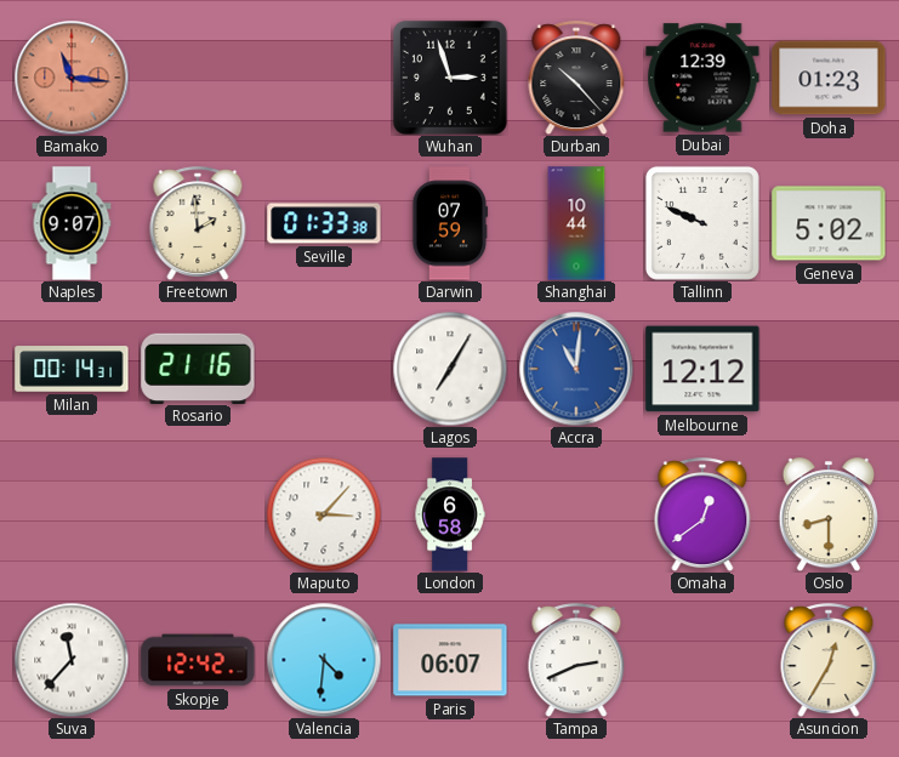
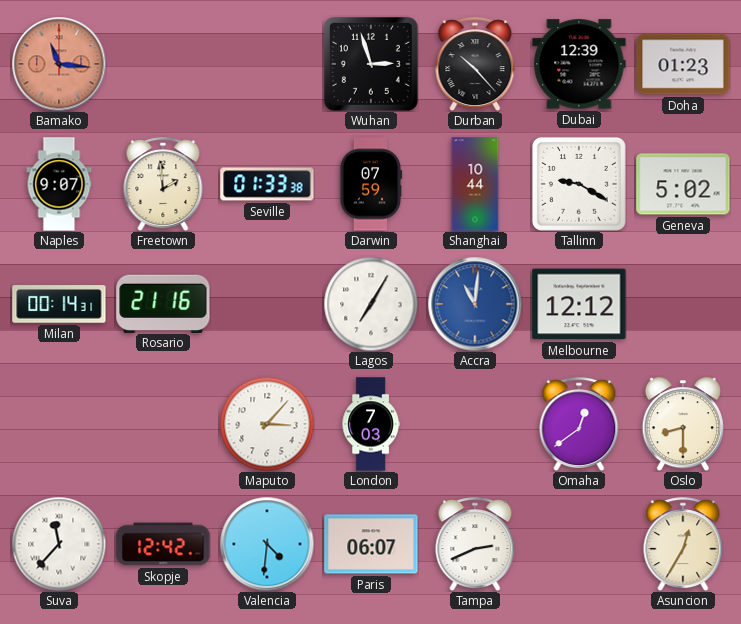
Tallinn: 9:49 -> 9:20
London: 6:58 -> 7:03
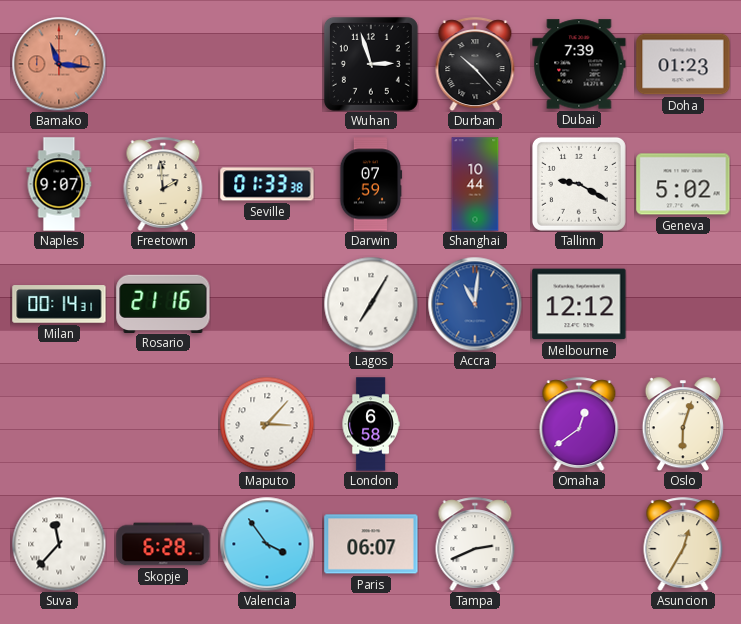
Dubai: 12:39 -> 7:39
London: 7:03 -> 6:58
Oslo: 8:30 -> 6:03
Skopje: 12:42 -> 6:28
Valencia: 4:31 -> 3:54
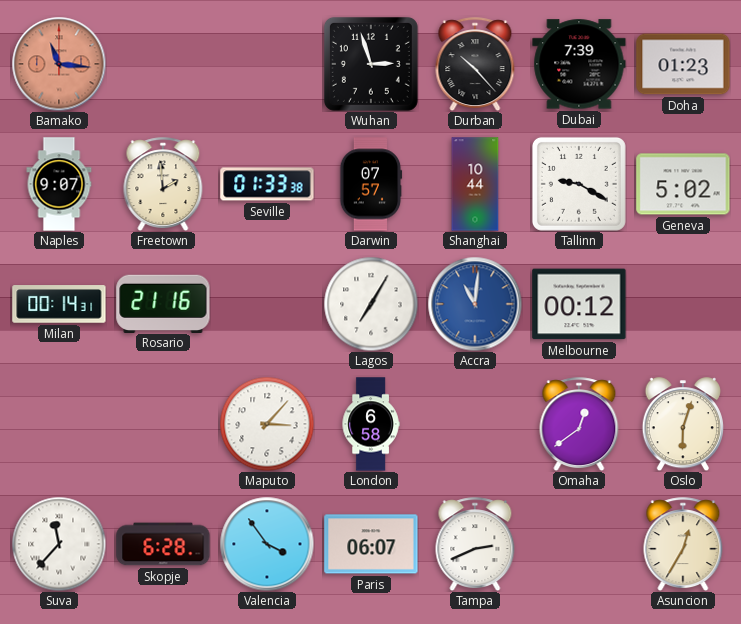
Darwin: 07:59 -> 07:57
Melbourne: 12:12 -> 00:12
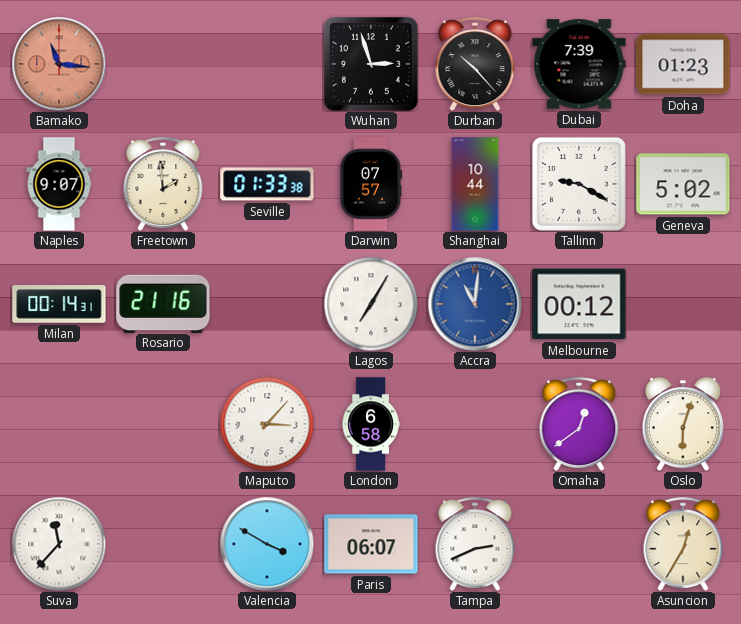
Skopje: 6:28 -> none
Valencia: 3:54 -> 3:50
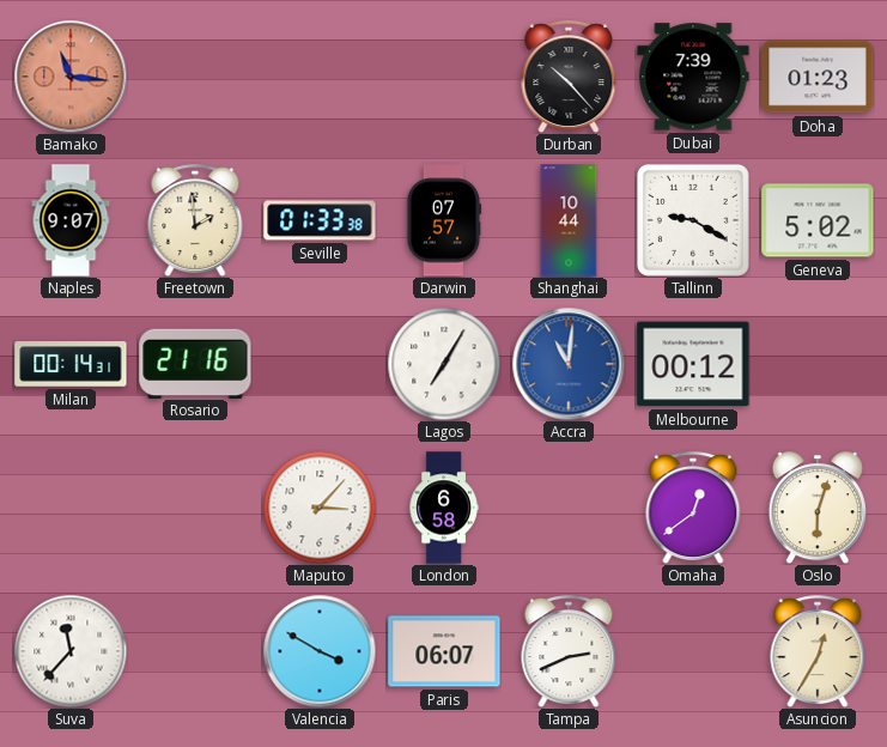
Wuhan: 2:57 -> none
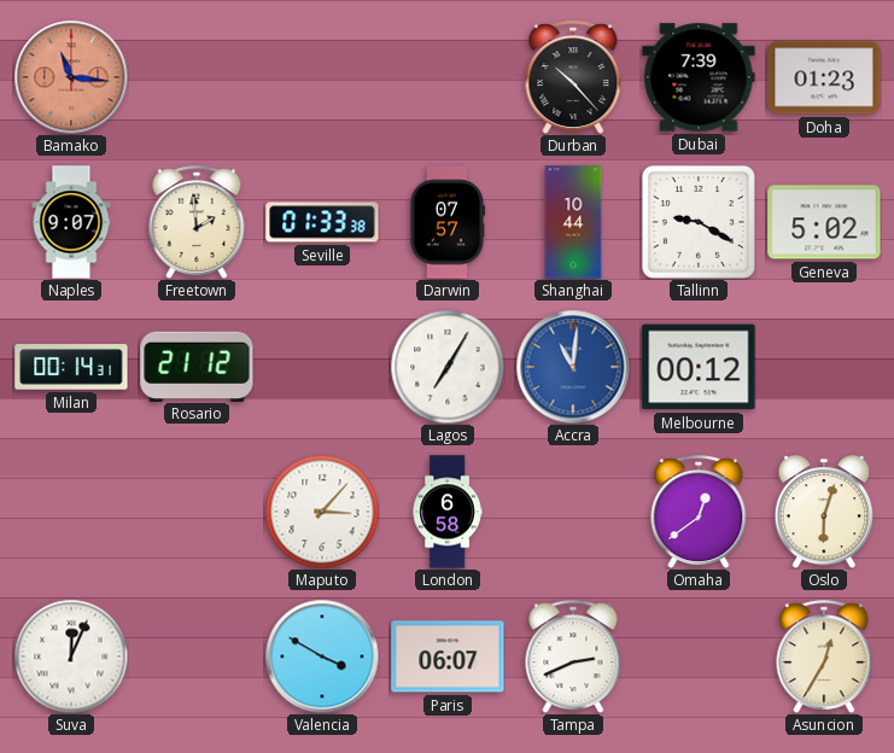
Rosario: 21:16 -> 21:12
Suva: 11:37 -> 12:04
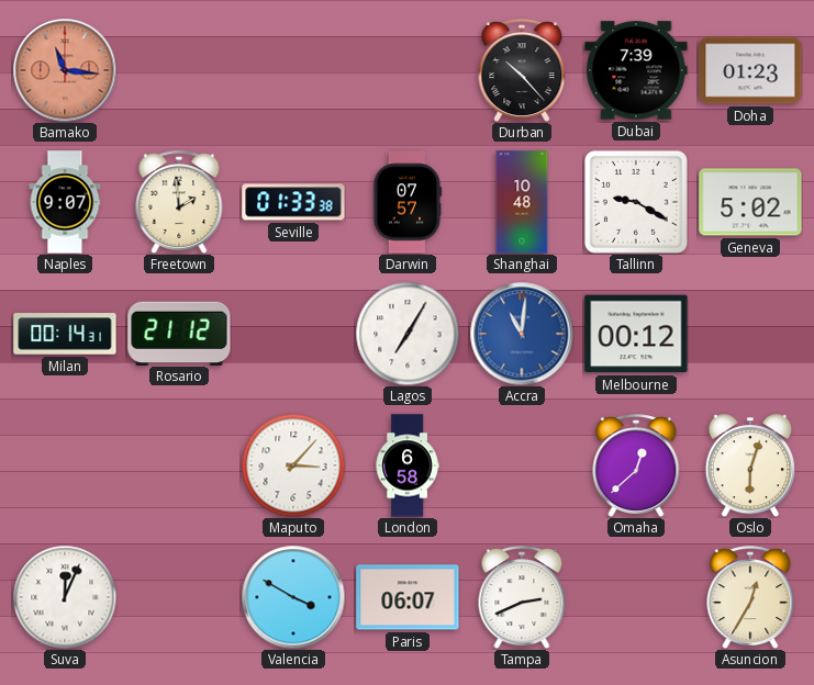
Shanghai: 10:44 -> 10:48
Omaha: 12:39 -> 12:38
